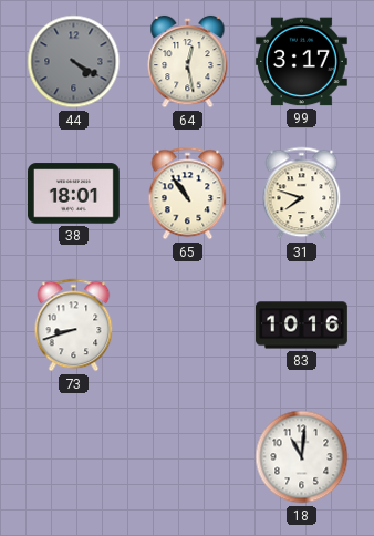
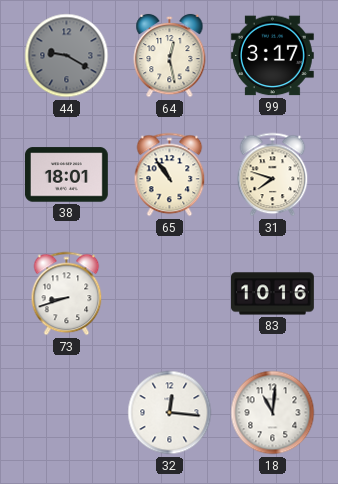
44: 4:20 -> 9:20
32: none -> 12:16
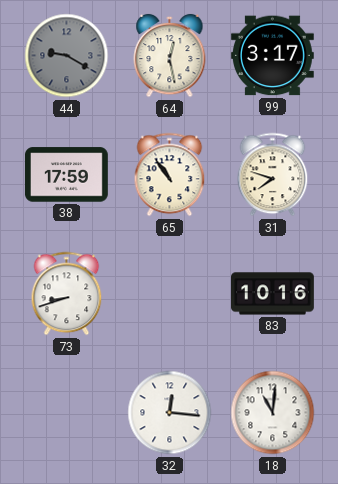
38: 18:01 -> 17:59
